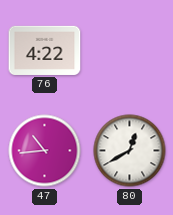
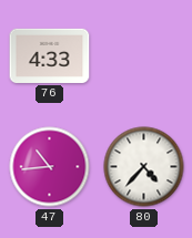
76: 4:22 -> 4:33
80: 12:40 -> 4:37
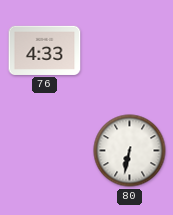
47: 10:44 -> none
80: 4:37 -> 6:32
